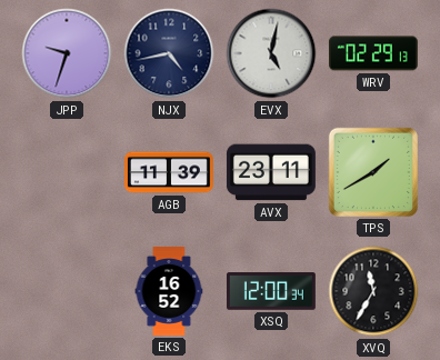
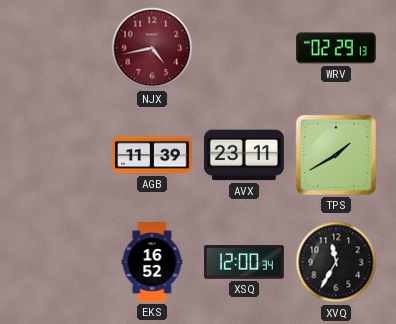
JPP: 9:33 -> none
NJX dial: navy -> burgundy
EVX: 5:02 -> none
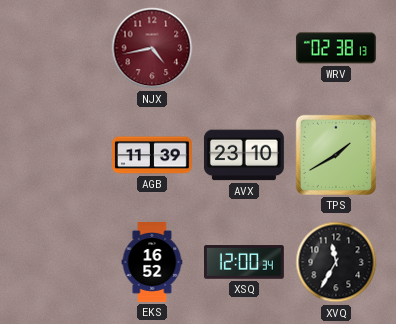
WRV: 02:29 -> 02:38
AVX: 23:11 -> 23:10
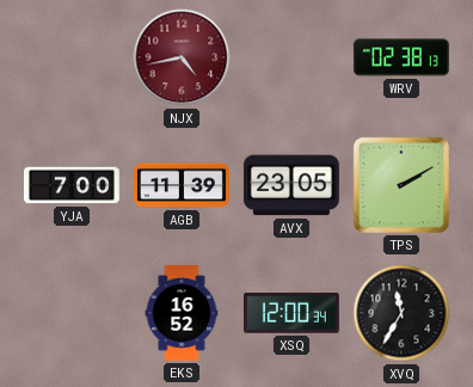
YJA: none -> 7:00
AVX: 23:10 -> 23:05
TPS: 1:40 -> 2:10
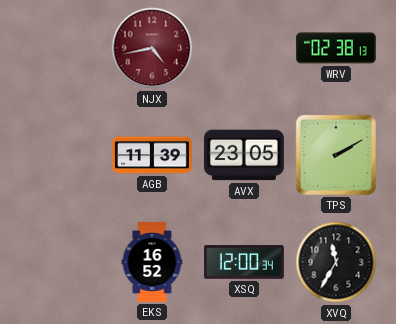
YJA: 7:00 -> none
